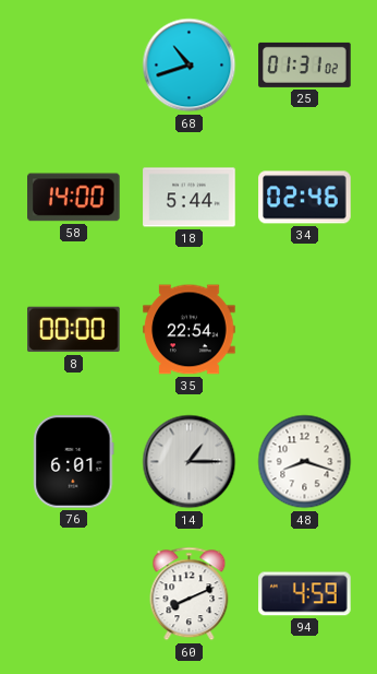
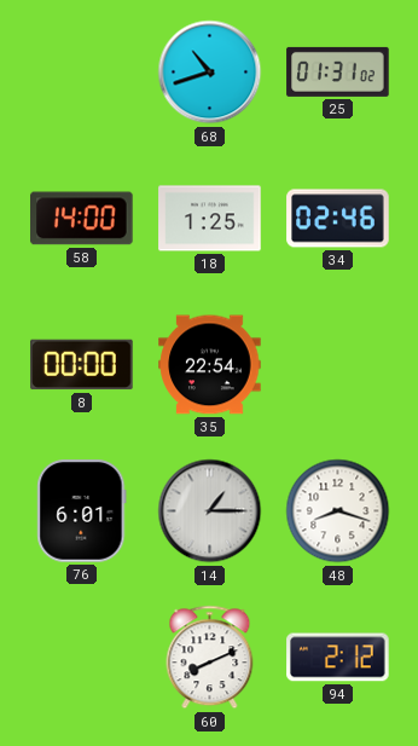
18: 5:44 -> 1:25
94: 4:59 -> 2:12
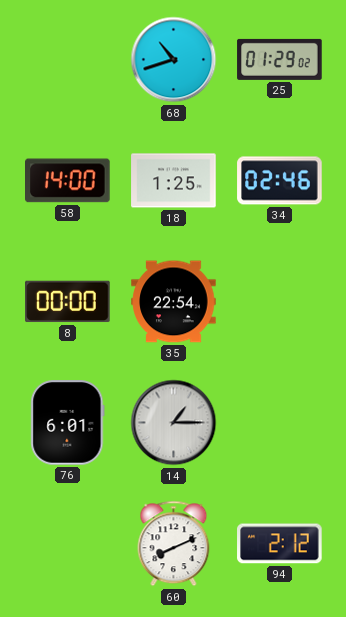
25: 01:31 -> 01:29
48: 8:18 -> none
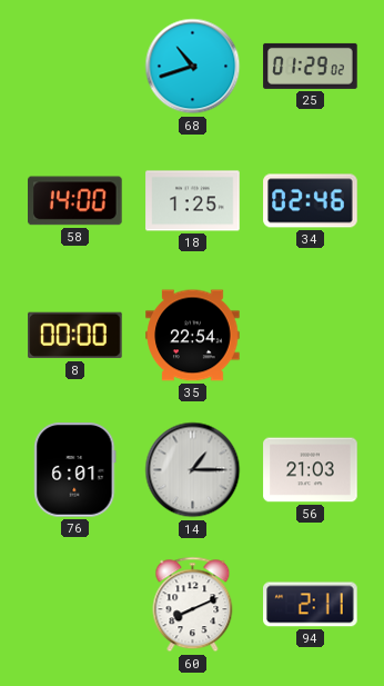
56: none -> 21:03
94: 2:12 -> 2:11
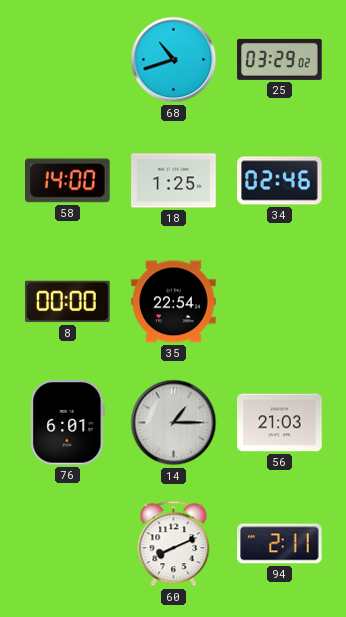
25: 01:29 -> 03:29
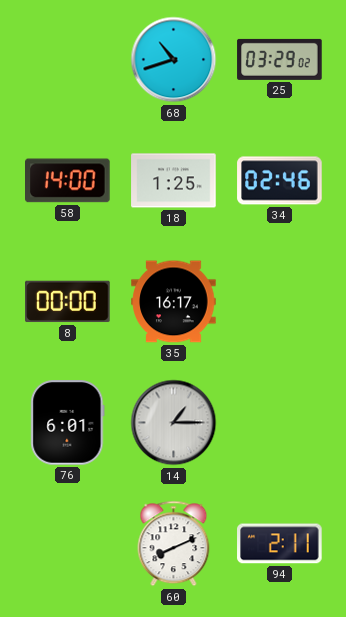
35: 22:54 -> 16:17
56: 21:03 -> none
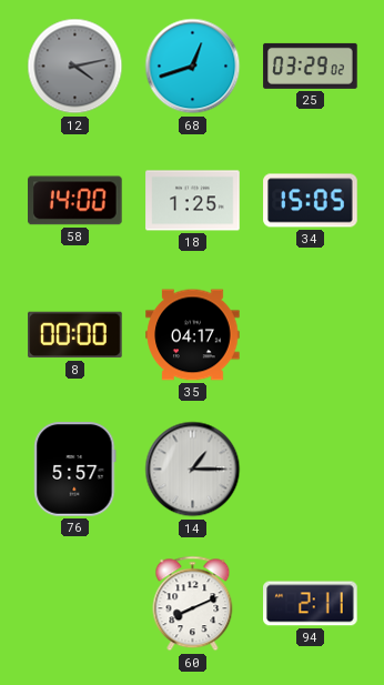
12: none -> 4:13
68: 10:42 -> 12:42
34: 02:46 -> 15:05
35: 16:17 -> 04:17
76: 6:01 -> 5:57
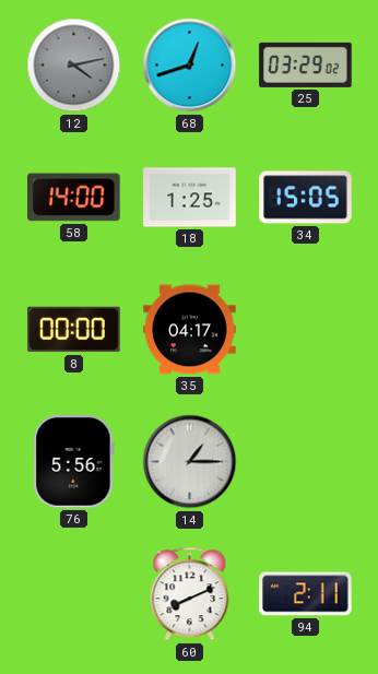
76: 5:57 -> 5:56
